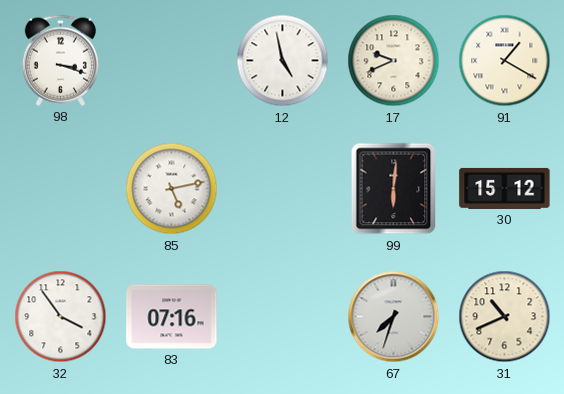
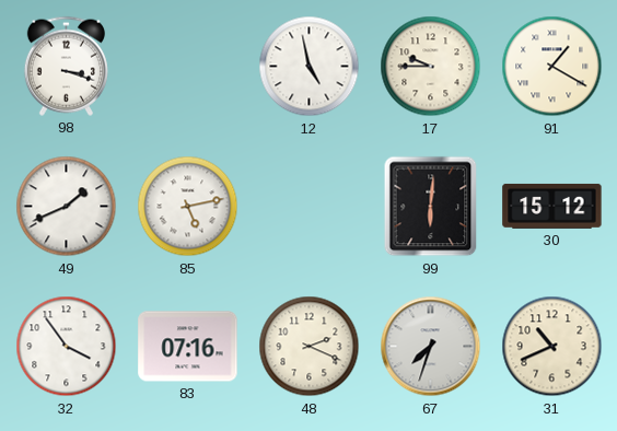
17: 9:41 -> 9:45
49: none -> 1:41
48: none -> 2:19
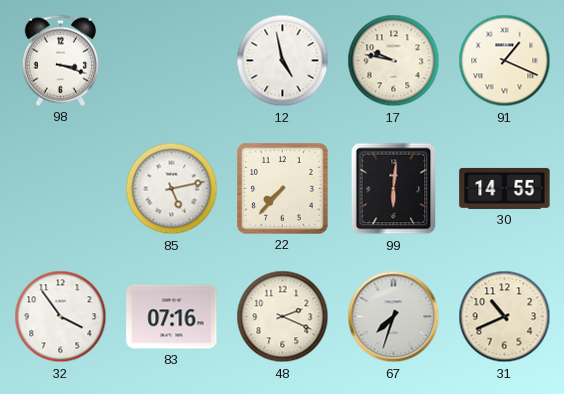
17: 9:45 -> 9:47
91: 1:20 -> 1:19
49: 1:41 -> none
22: none -> 7:37
30: 15:12 -> 14:55
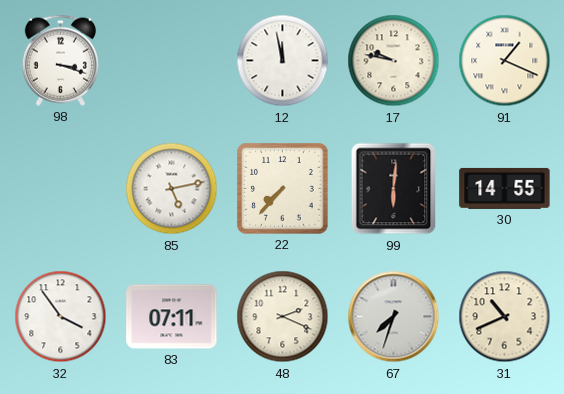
12: 4:58 -> 11:58
83: 07:16 -> 07:11
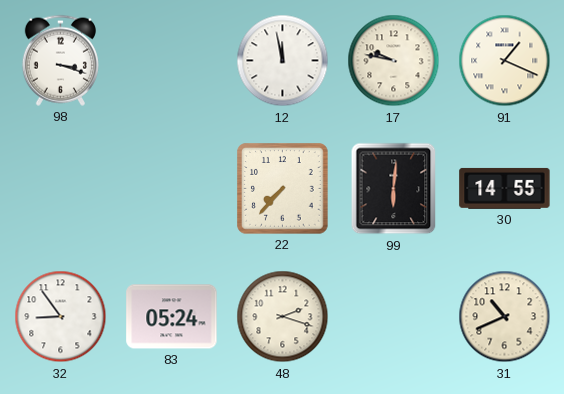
85: 5:13 -> none
32: 3:54 -> 8:54
83: 07:11 -> 05:24
48: 2:19 -> 2:18
67: 7:33 -> none
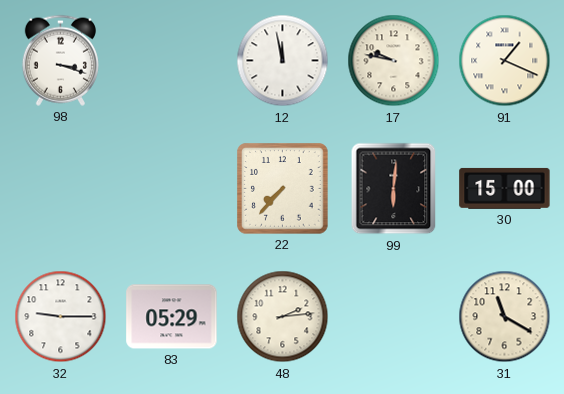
30: 14:55 -> 15:00
32: 8:54 -> 9:15
83: 05:24 -> 05:29
48: 2:18 -> 2:14
31: 10:41 -> 11:20
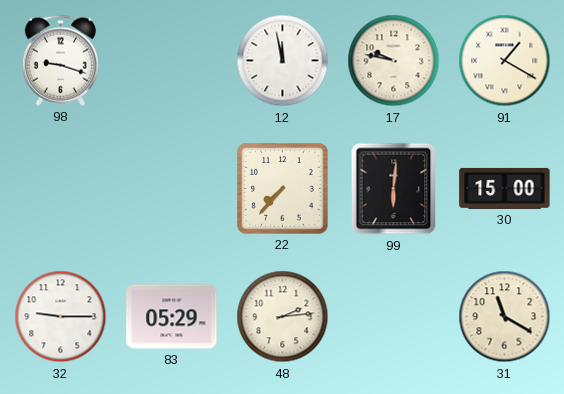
98: 3:18 -> 9:18
91: 1:19 -> 1:20
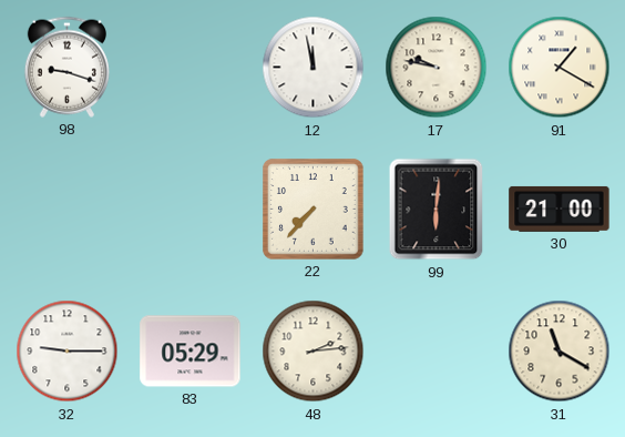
30: 15:00 -> 21:00
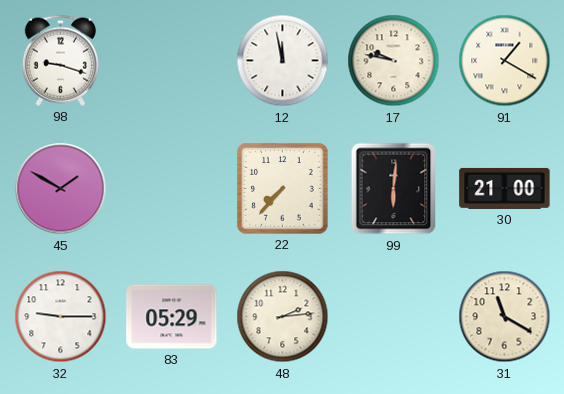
45: none -> 1:50
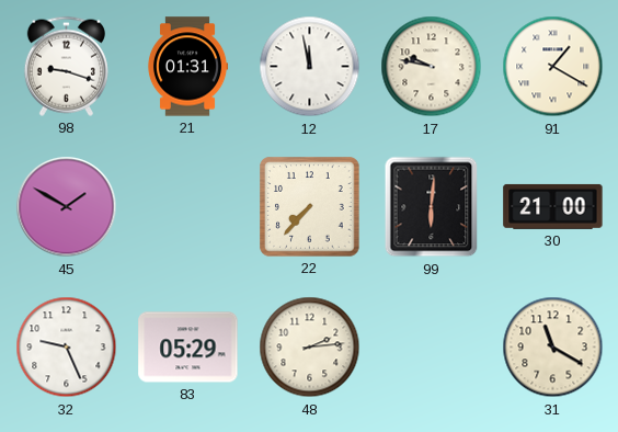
21: none -> 01:31
32: 9:15 -> 9:26
